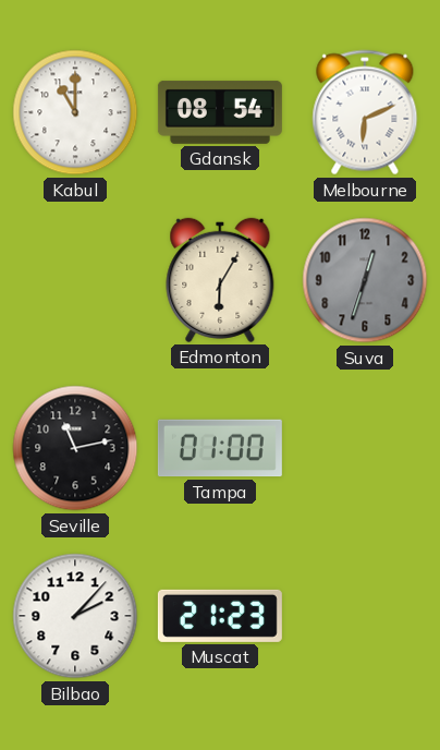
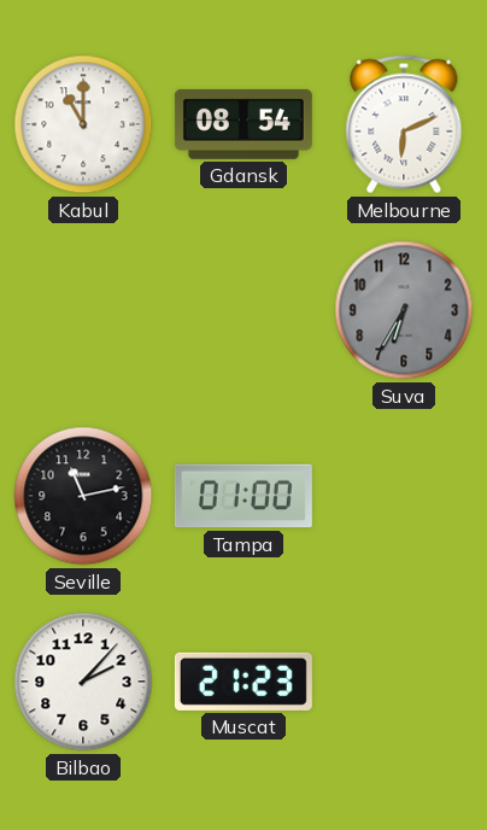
Edmonton: 6:05 -> none
Suva: 12:33 -> 6:35
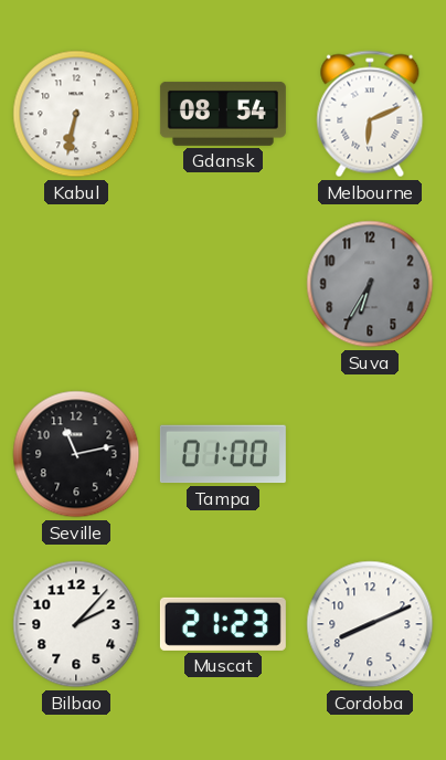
Kabul: 11:00 -> 6:32
Cordoba: none -> 8:11
